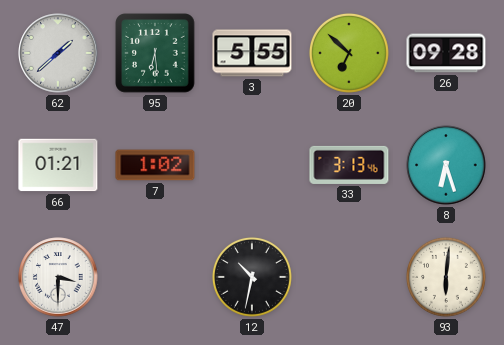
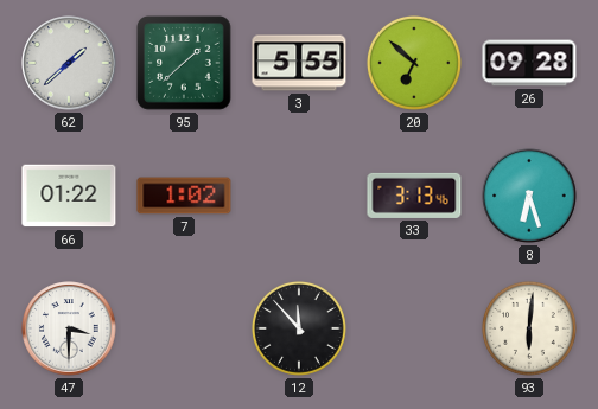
95: 6:29 -> 1:38
66: 01:21 -> 01:22
12: 10:32 -> 11:53
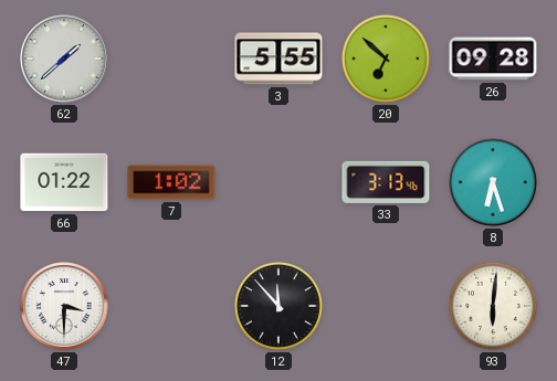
95: 1:38 -> none
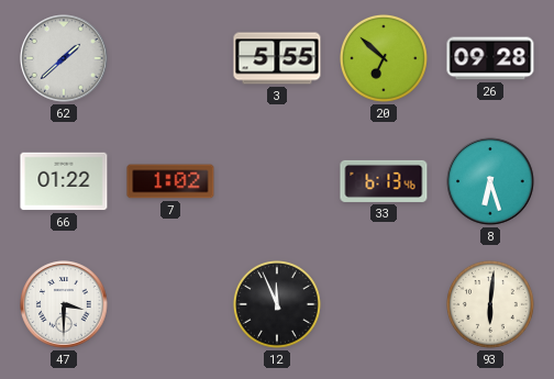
33: 3:13 -> 6:13
12: 11:53 -> 11:56
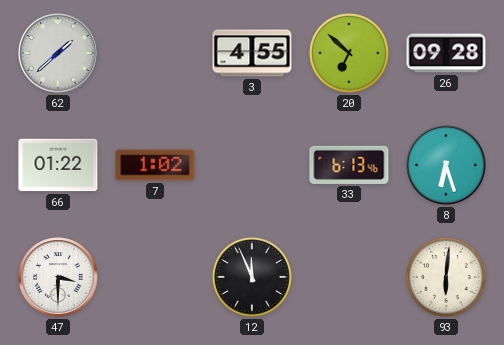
3: 5:55 -> 4:55
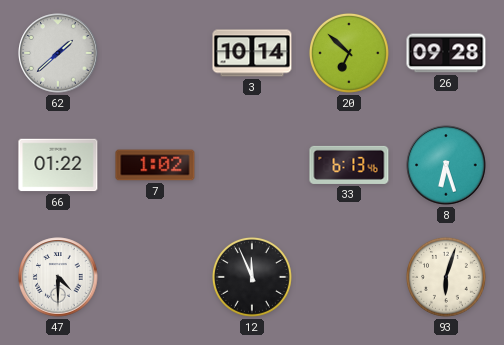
3: 4:55 -> 10:14
47: 3:30 -> 4:30
93: 6:01 -> 6:03
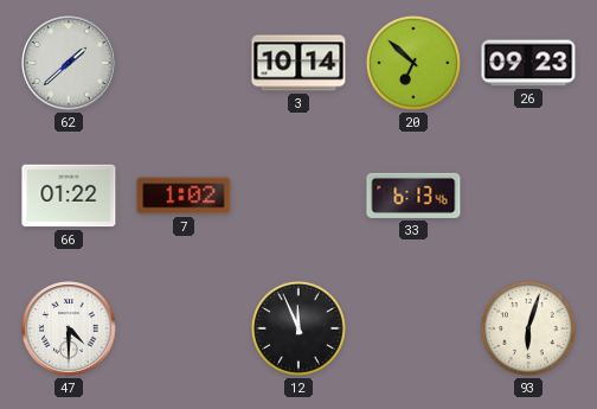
26: 09:28 -> 09:23
8: 6:27 -> none
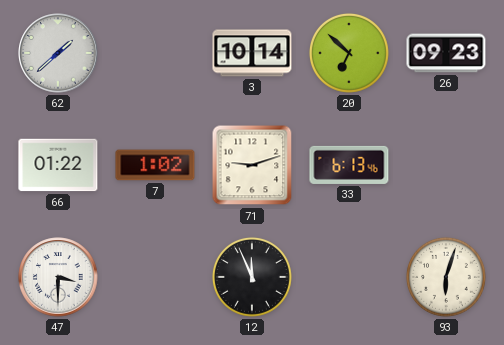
71: none -> 9:12
47: 4:30 -> 3:30
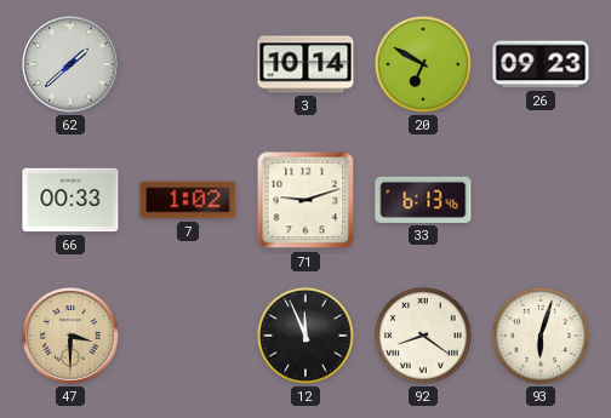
20: 6:52 -> 6:50
66: 01:22 -> 00:33
47 dial: white -> champagne
92: none -> 8:21
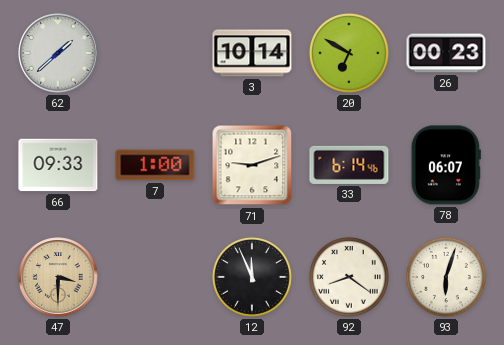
26: 09:23 -> 00:23
66: 00:33 -> 09:33
7: 1:02 -> 1:00
33: 6:13 -> 6:14
78: none -> 06:07
